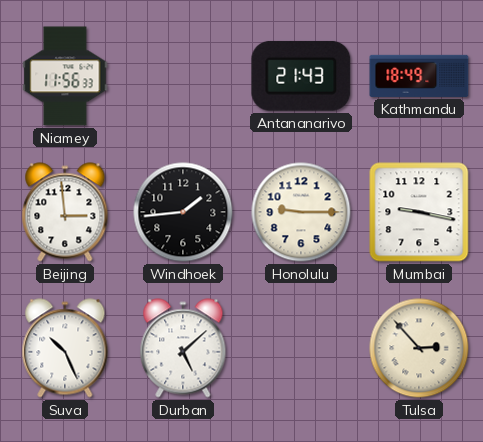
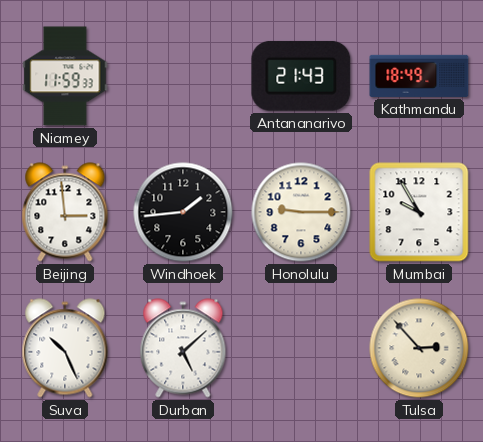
Niamey: 11:56 -> 11:59
Mumbai: 9:17 -> 9:55
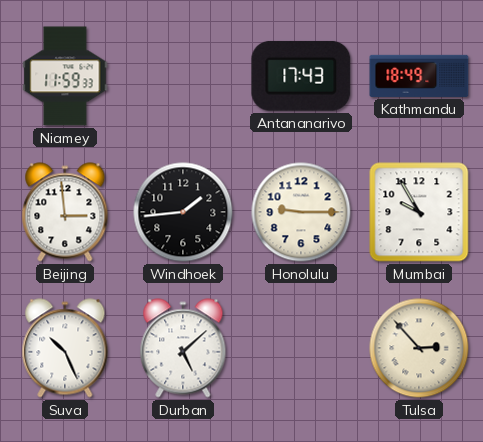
Antananarivo: 21:43 -> 17:43
